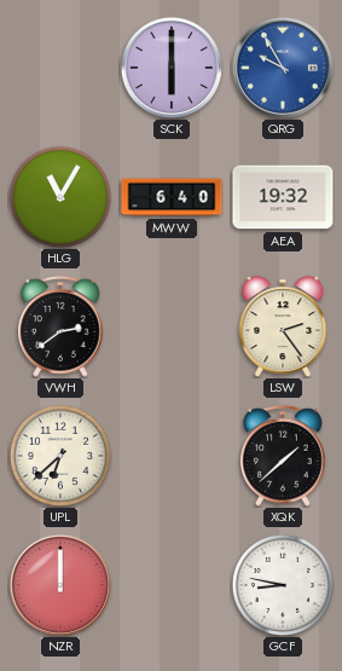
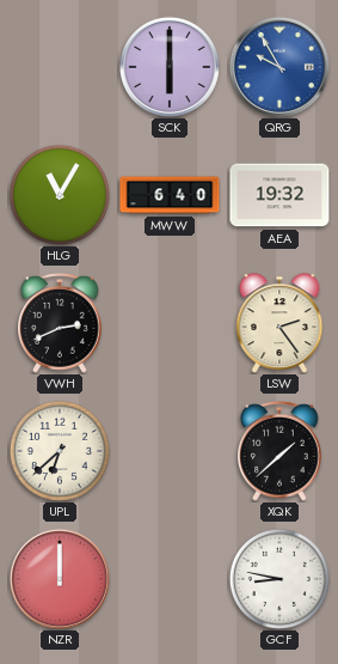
VWH: 2:39 -> 2:41
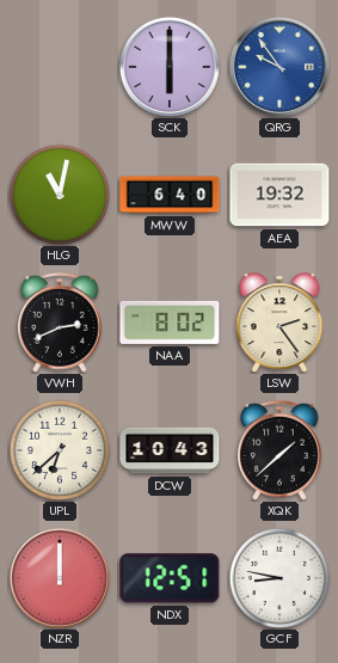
QRG: 9:55 -> 9:54
HLG: 11:05 -> 11:02
NAA: none -> 8:02
DCW: none -> 10:43
NDX: none -> 12:51
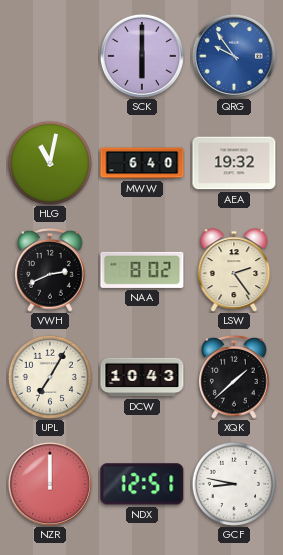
UPL: 6:38 -> 7:05
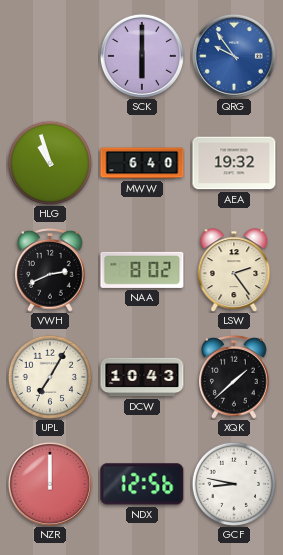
HLG: 11:02 -> 10:57
NDX: 12:51 -> 12:56
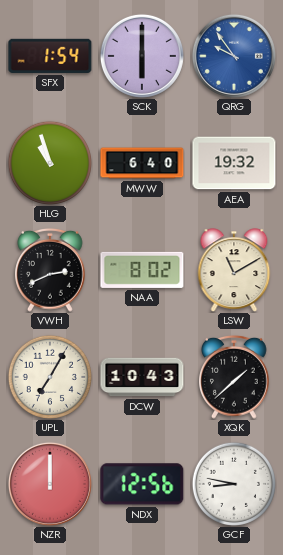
SFX: none -> 1:54
LSW: 2:24 -> 11:10
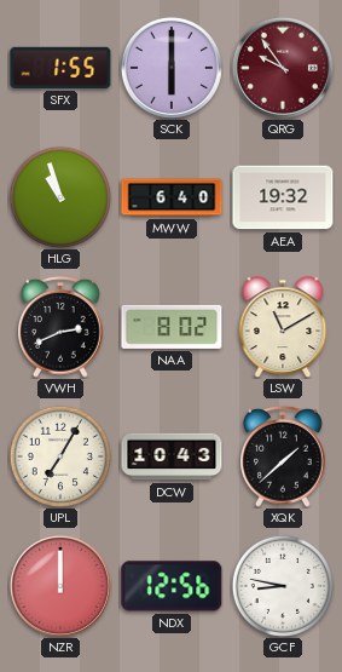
SFX: 1:54 -> 1:55
QRG dial: blue -> burgundy
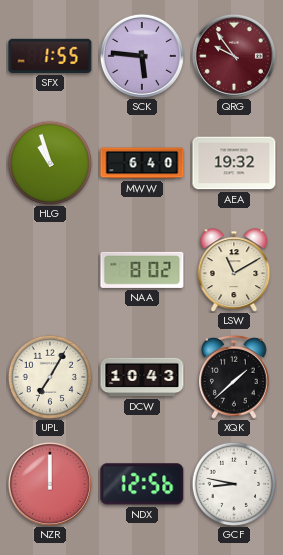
SCK: 6:00 -> 5:46
VWH: 2:41 -> none
